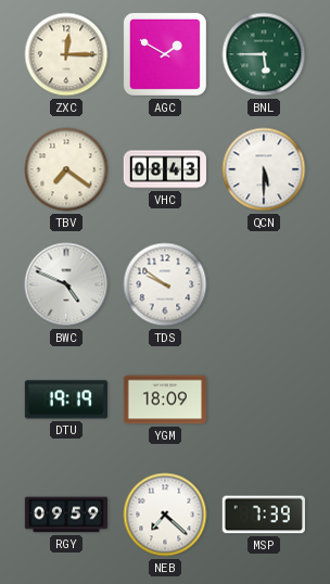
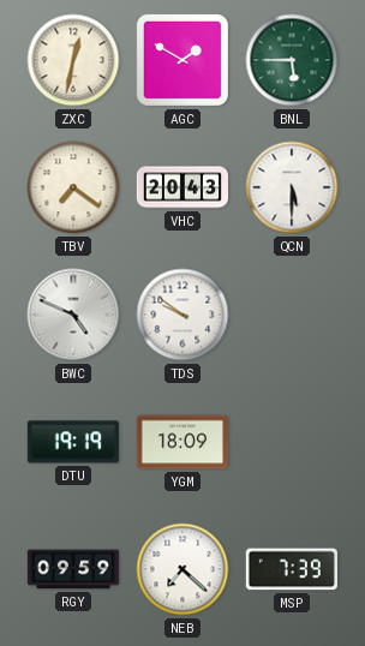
ZXC: 12:15 -> 12:32
VHC: 08:43 -> 20:43
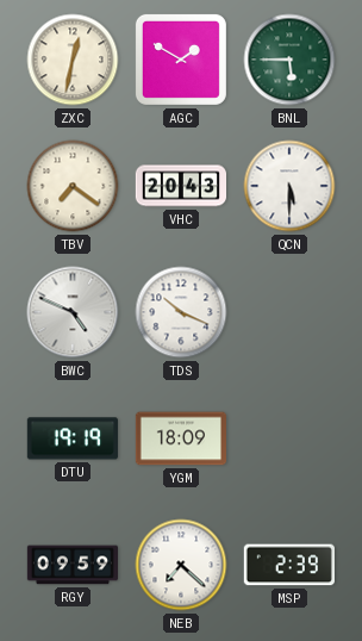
TDS: 9:51 -> 10:19
MSP: 7:39 -> 2:39
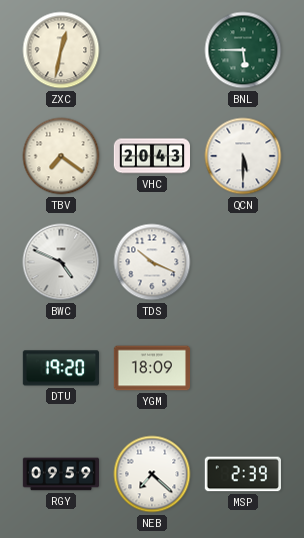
AGC: 1:50 -> none
DTU: 19:19 -> 19:20
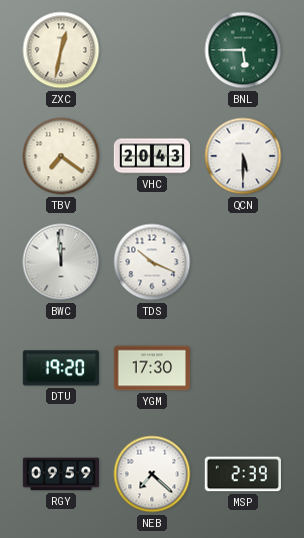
BWC: 4:49 -> 11:59
YGM: 18:09 -> 17:30
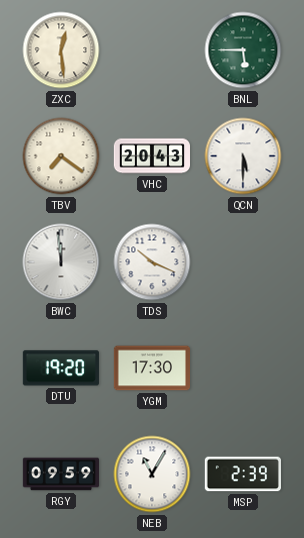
ZXC: 12:32 -> 12:29
NEB: 7:22 -> 11:05
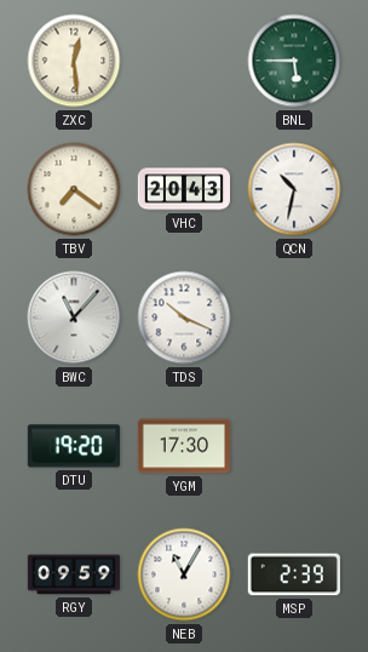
QCN: 5:30 -> 10:32
BWC: 11:59 -> 11:07
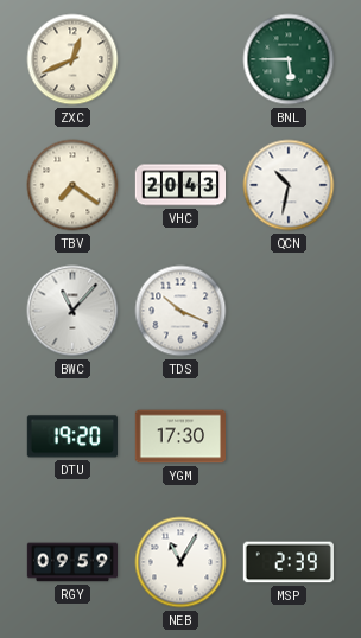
ZXC: 12:29 -> 12:41
